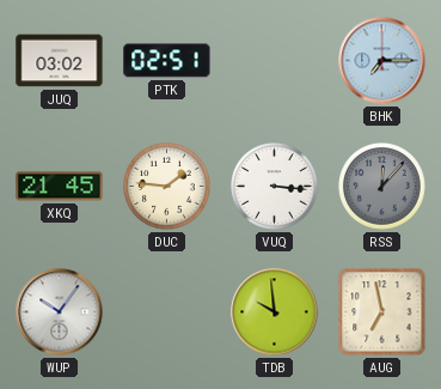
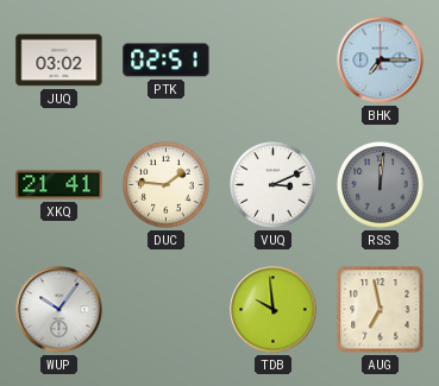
XKQ: 21:45 -> 21:41
VUQ: 3:16 -> 3:11
RSS: 12:07 -> 12:01
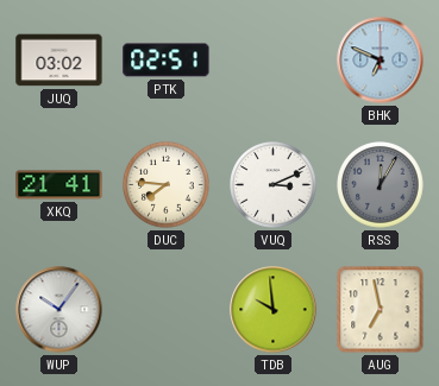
BHK: 7:15 -> 6:49
DUC: 1:46 -> 7:46
RSS: 12:01 -> 12:05
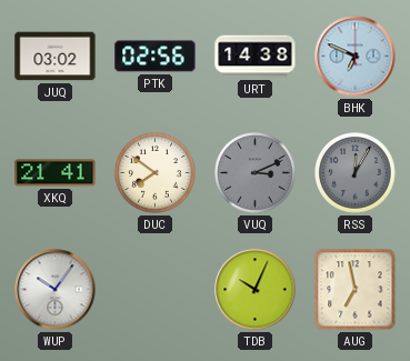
PTK: 02:51 -> 02:56
URT: none -> 14:38
DUC: 7:46 -> 7:51
VUQ dial: white -> grey
TDB: 9:59 -> 10:04
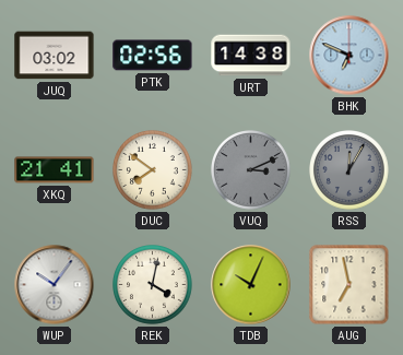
REK: none -> 4:02
